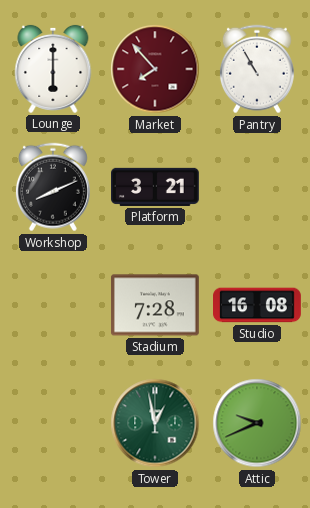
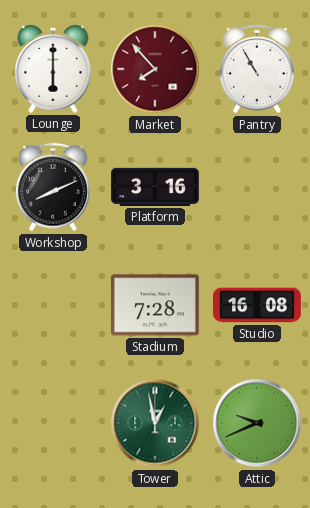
Platform: 3:21 -> 3:16
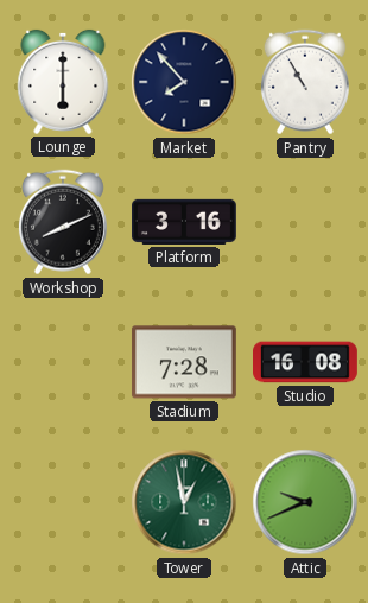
Market dial: burgundy -> navy
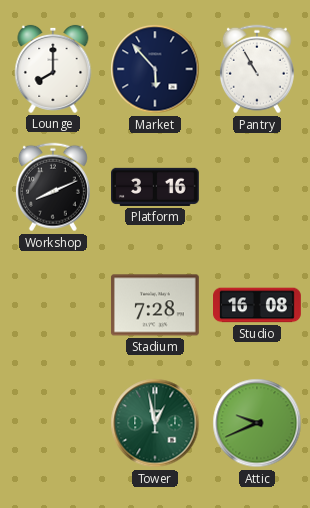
Lounge: 6:00 -> 8:00
Market: 7:53 -> 5:53
